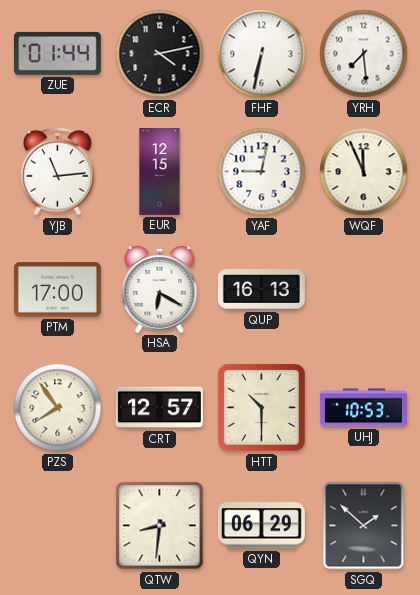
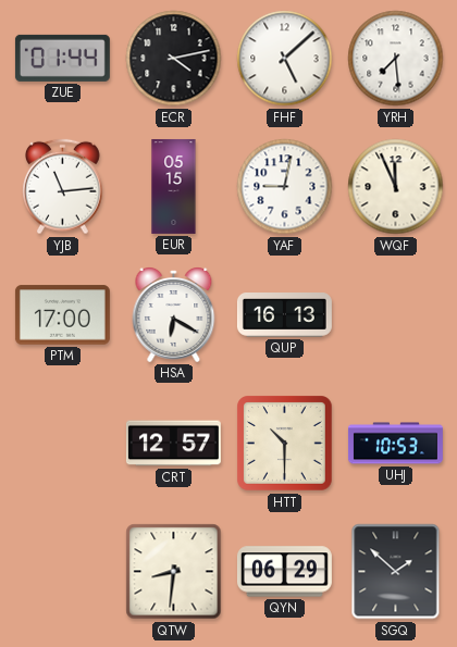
FHF: 6:32 -> 5:08
EUR: 12:15 -> 05:15
PZS: 7:54 -> none
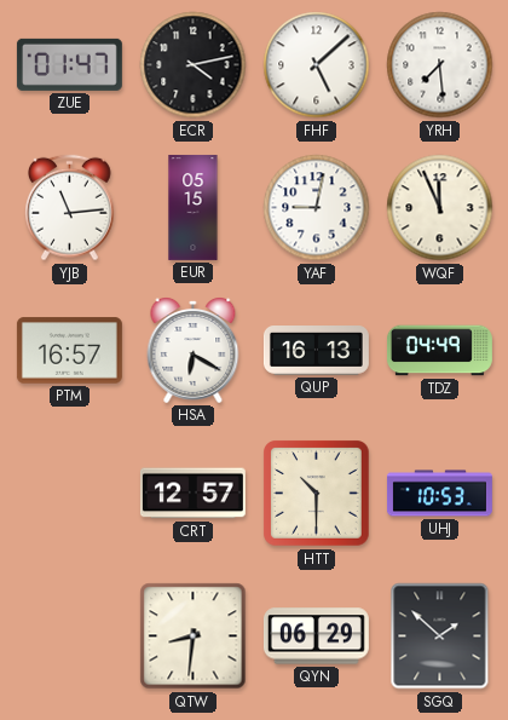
ZUE: 01:44 -> 01:47
PTM: 17:00 -> 16:57
TDZ: none -> 04:49
